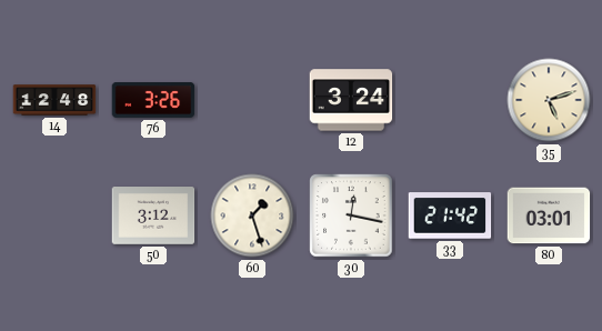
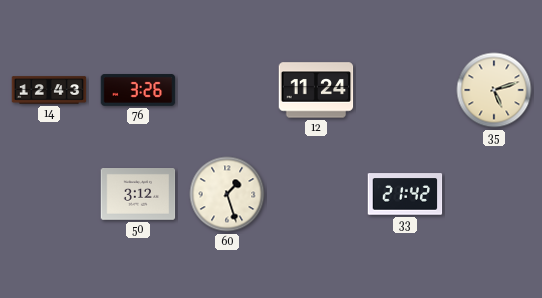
14: 12:48 -> 12:43
12: 3:24 -> 11:24
30: 12:17 -> none
80: 03:01 -> none
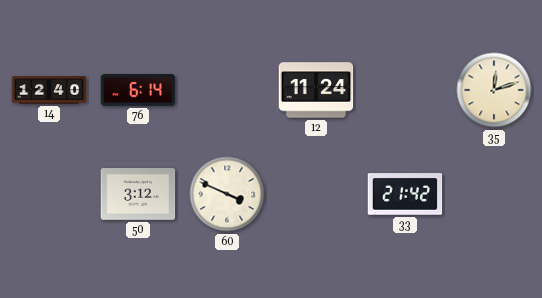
14: 12:43 -> 12:40
76: 3:26 -> 6:14
35: 5:12 -> 12:12
60: 1:27 -> 3:49
